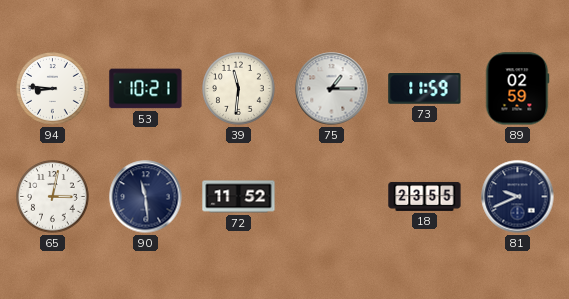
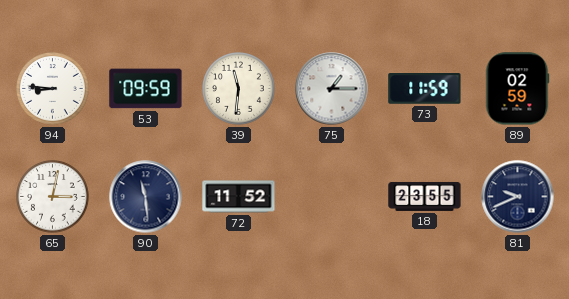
53: 10:21 -> 09:59
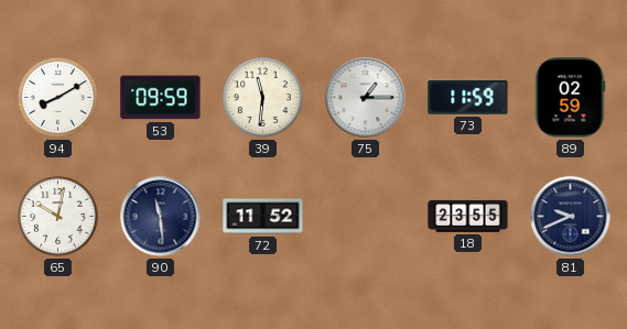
94: 8:46 -> 8:10
65: 3:02 -> 10:02
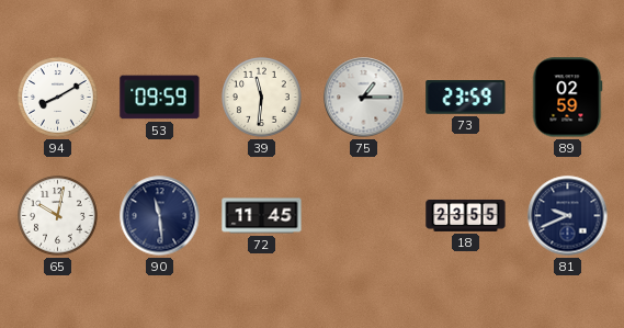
73: 11:59 -> 23:59
72: 11:52 -> 11:45
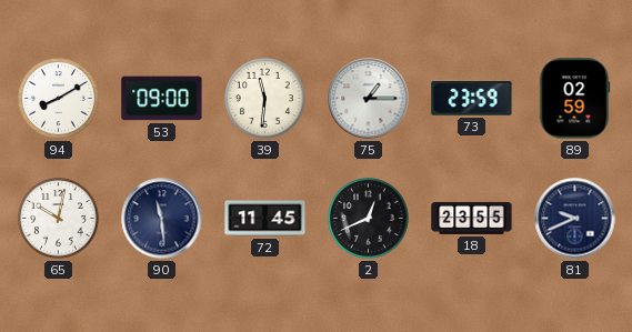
53: 09:59 -> 09:00
2: none -> 12:41
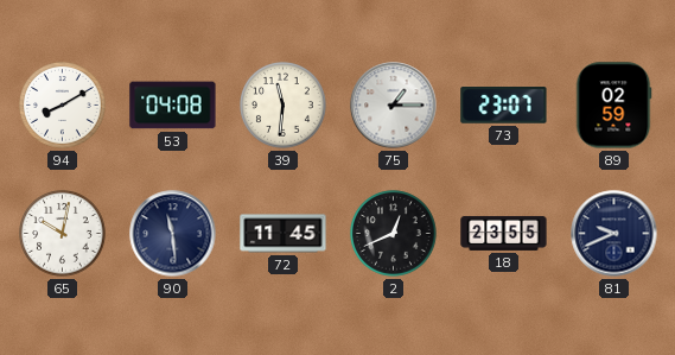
53: 09:00 -> 04:08
73: 23:59 -> 23:07
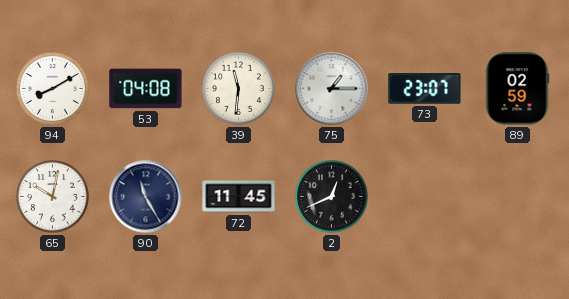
90: 11:29 -> 11:25
18: 23:55 -> none
81: 9:41 -> none
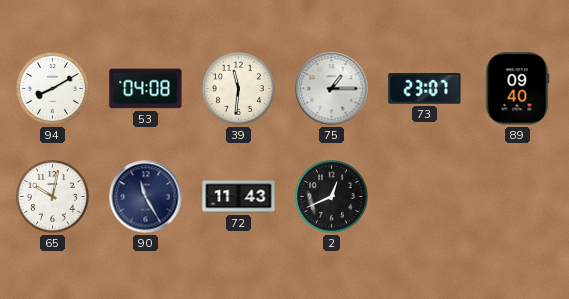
89: 02:59 -> 09:40
72: 11:45 -> 11:43
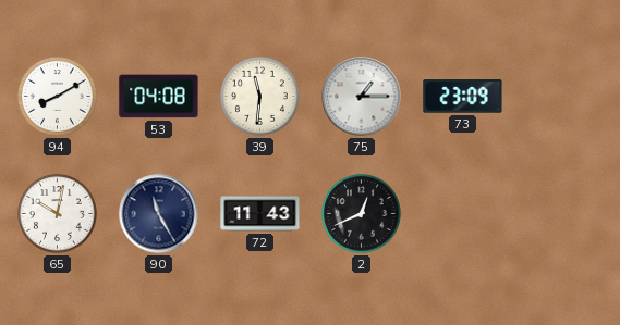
73: 23:07 -> 23:09
89: 09:40 -> none
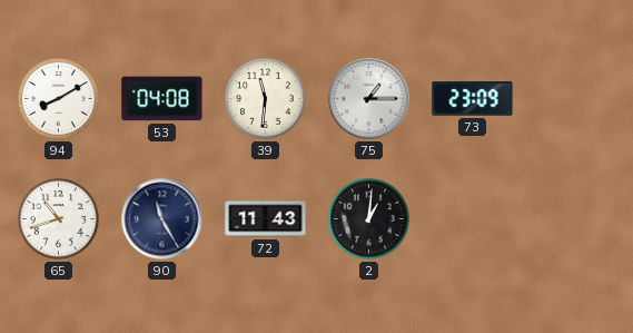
65: 10:02 -> 10:42
2: 12:41 -> 1:01
